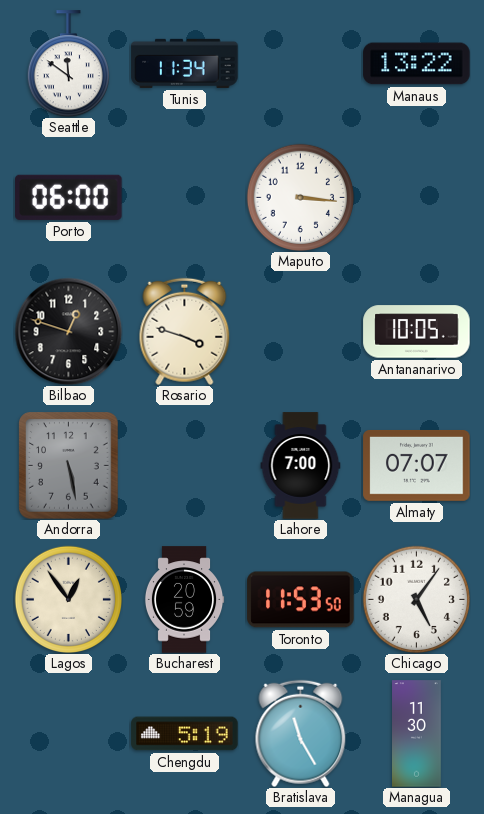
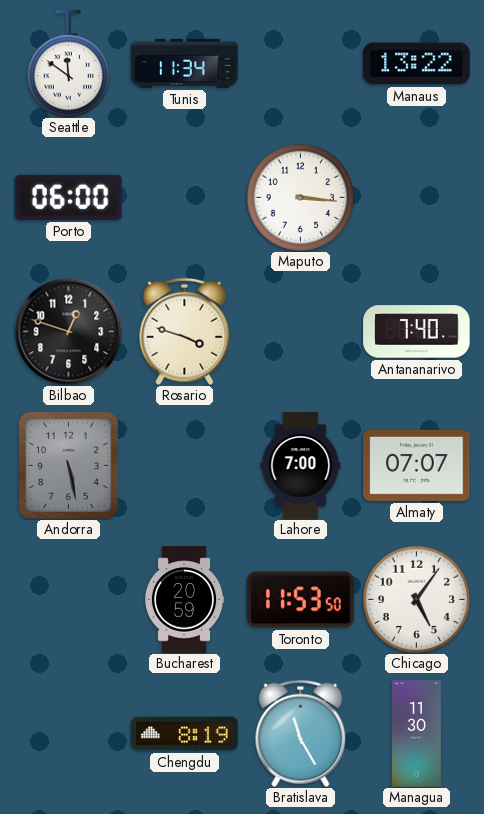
Antananarivo: 10:05 -> 7:40
Lagos: 12:54 -> none
Chengdu: 5:19 -> 8:19
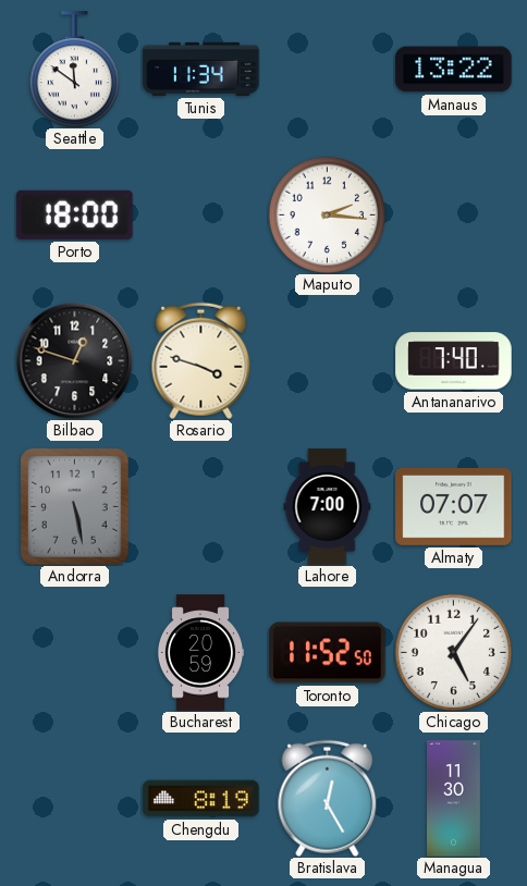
Porto: 06:00 -> 18:00
Maputo: 3:16 -> 2:16
Toronto: 11:53 -> 11:52
Bratislava: 11:25 -> 12:25
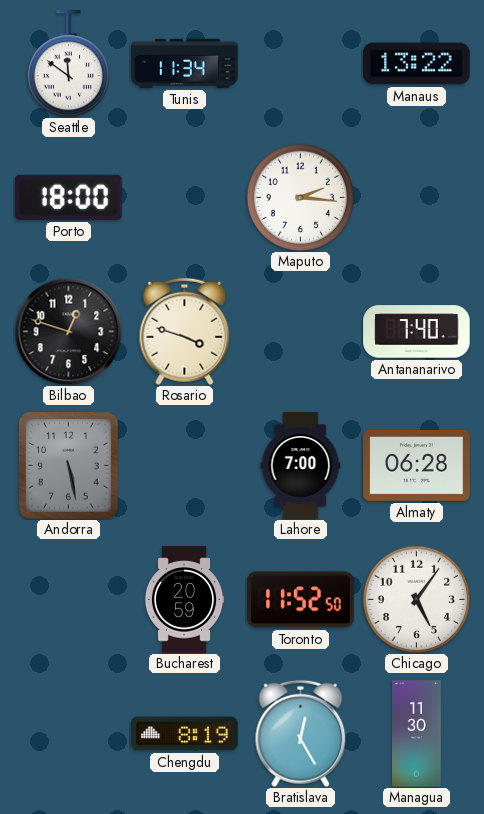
Almaty: 07:07 -> 06:28
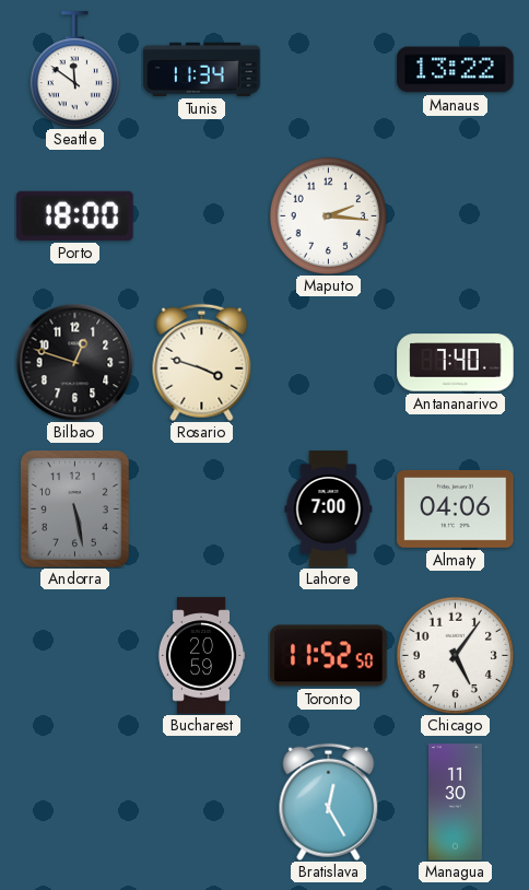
Almaty: 06:28 -> 04:06
Chengdu: 8:19 -> none
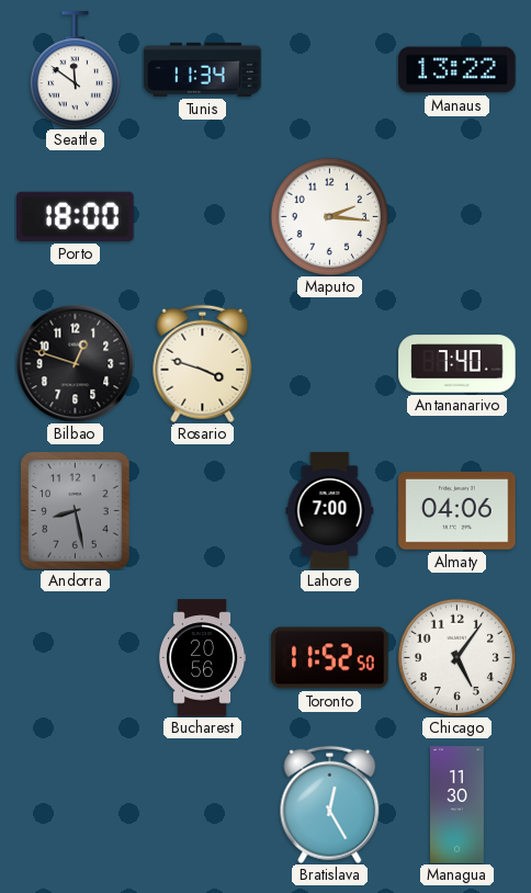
Andorra: 5:28 -> 8:28
Bucharest: 20:59 -> 20:56
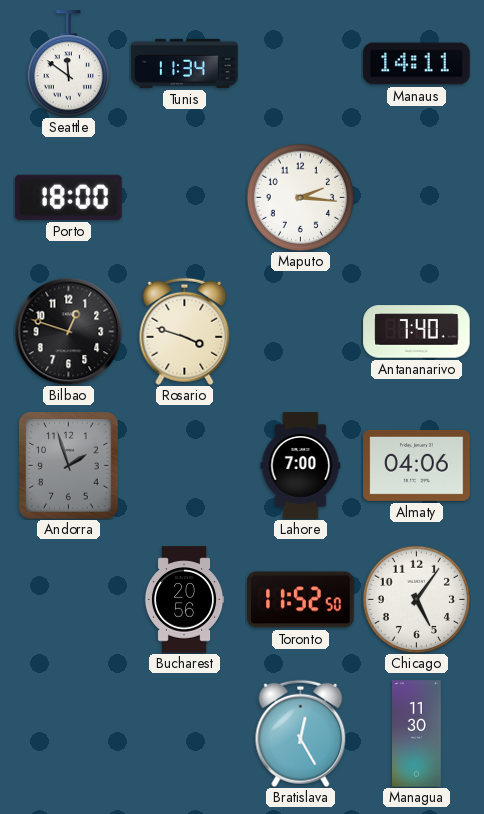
Manaus: 13:22 -> 14:11
Andorra: 8:28 -> 1:57
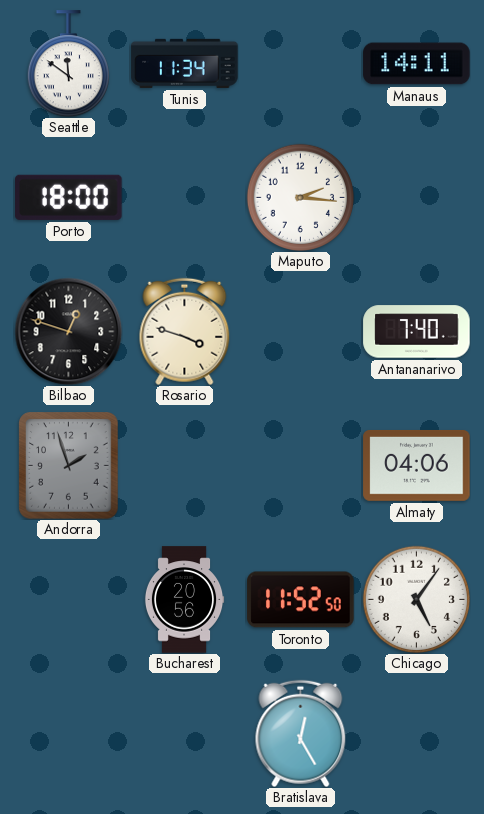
Lahore: 7:00 -> none
Managua: 11:30 -> none
